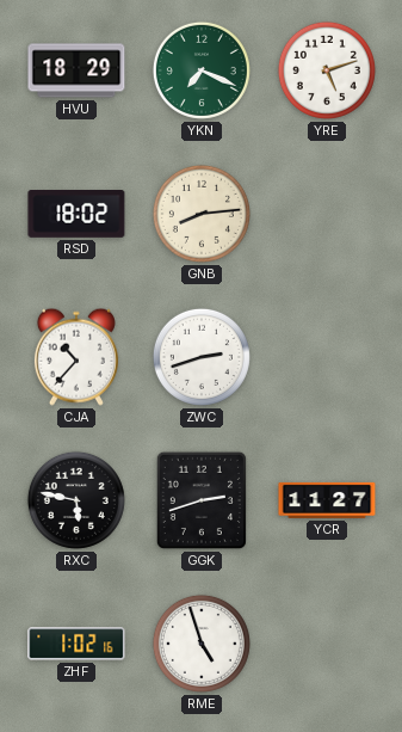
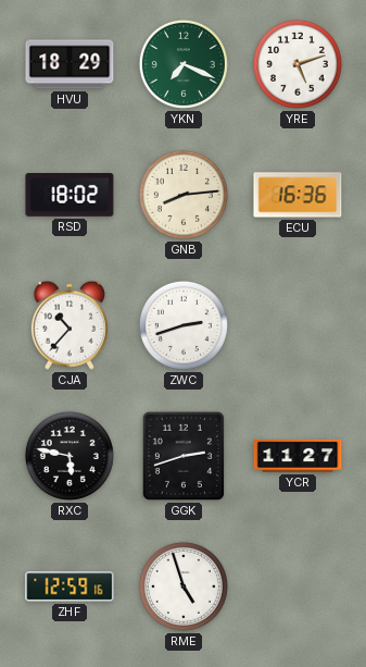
ECU: none -> 16:36
ZHF: 1:02 -> 12:59
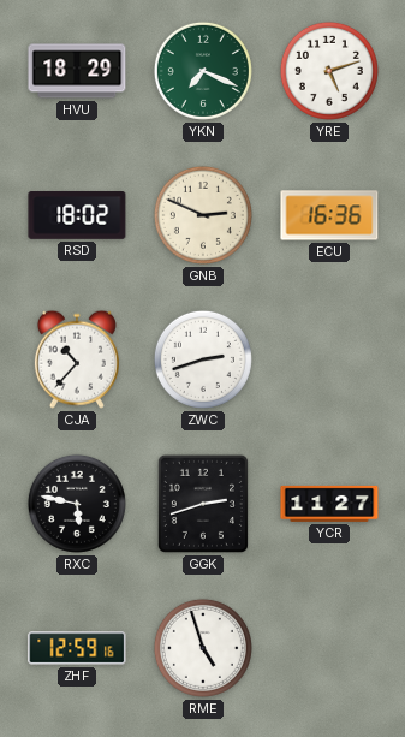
GNB: 8:14 -> 2:49
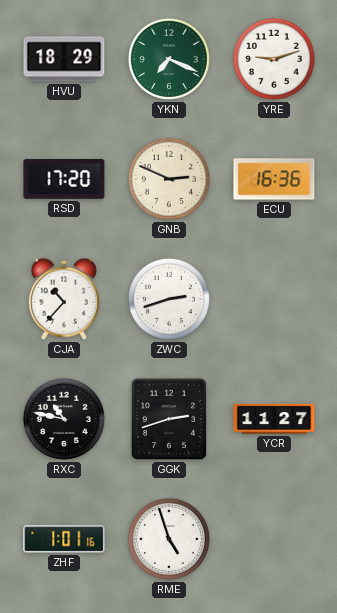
YRE: 5:12 -> 9:12
RSD: 18:02 -> 17:20
RXC: 5:47 -> 10:47
ZHF: 12:59 -> 1:01
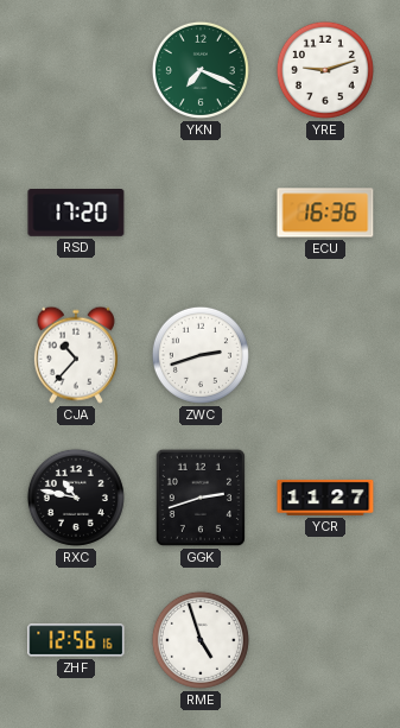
HVU: 18:29 -> none
GNB: 2:49 -> none
ZHF: 1:01 -> 12:56
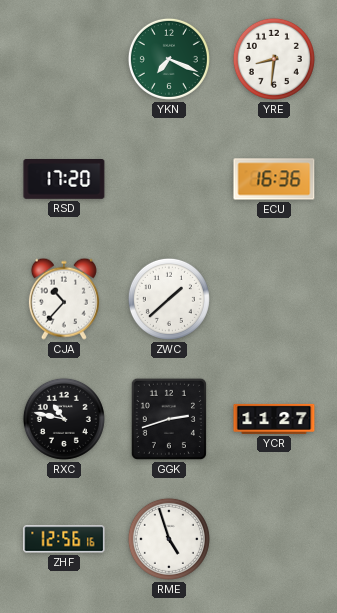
YRE: 9:12 -> 8:31
ZWC: 2:42 -> 1:38
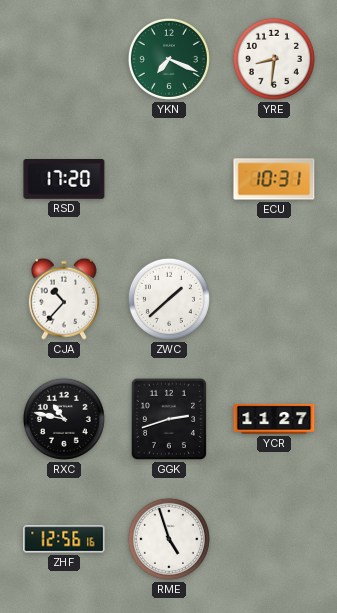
ECU: 16:36 -> 10:31
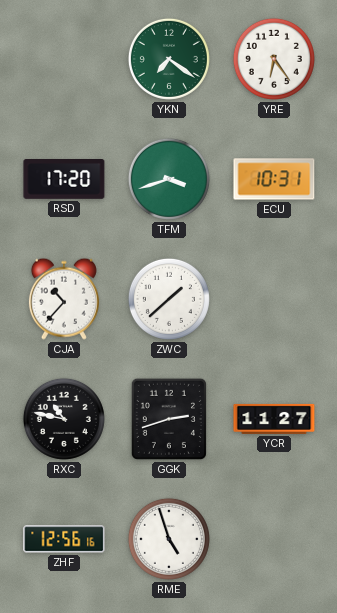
YKN: 7:19 -> 7:21
YRE: 8:31 -> 6:24
TFM: none -> 3:42
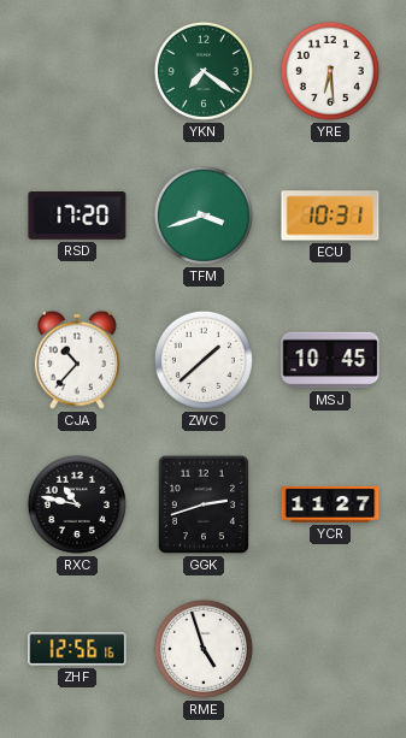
YRE: 6:24 -> 6:29
MSJ: none -> 10:45
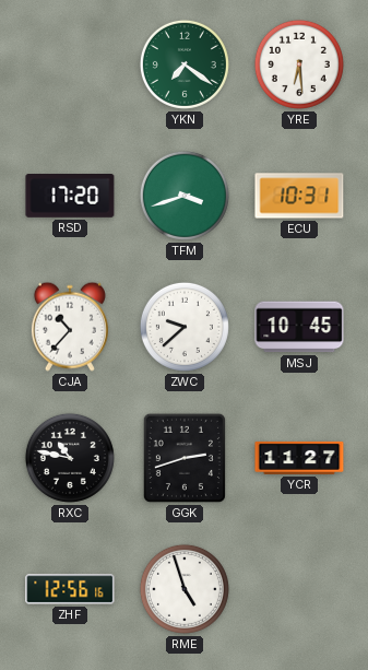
ZWC: 1:38 -> 9:38
